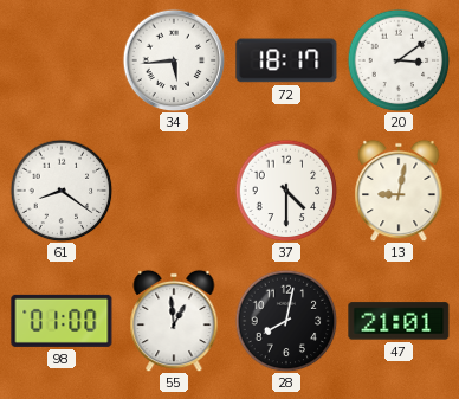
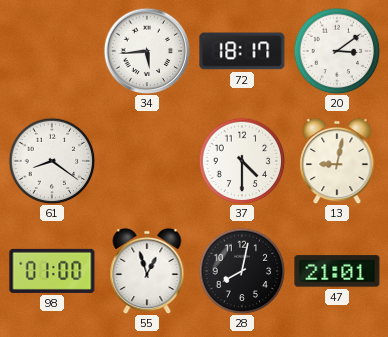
55: 12:59 -> 12:57
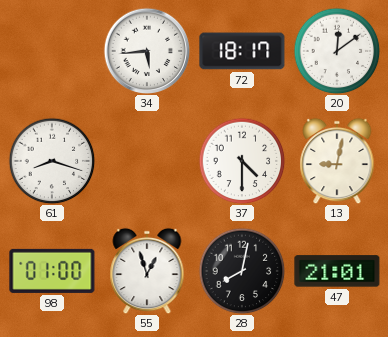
20: 3:09 -> 12:09
61: 8:21 -> 8:18
